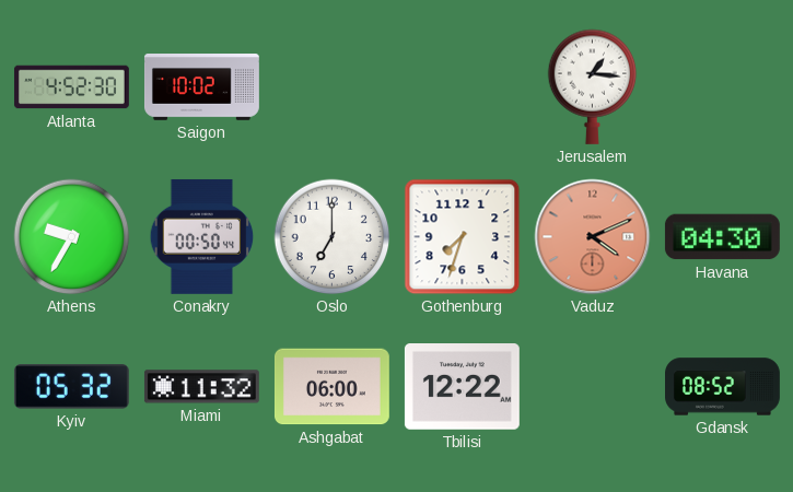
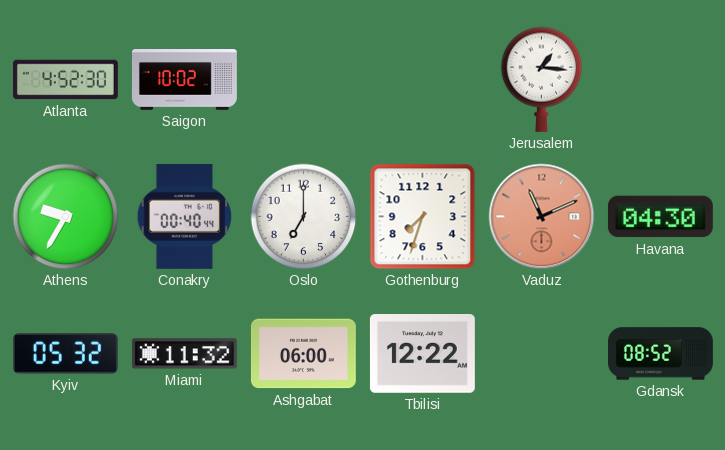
Conakry: 00:50 -> 00:40
Vaduz: 4:11 -> 11:11
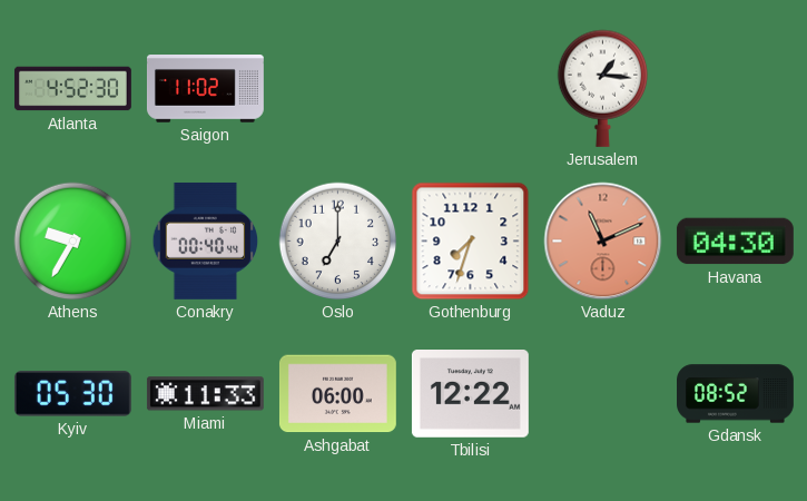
Saigon: 10:02 -> 11:02
Kyiv: 05:32 -> 05:30
Miami: 11:32 -> 11:33
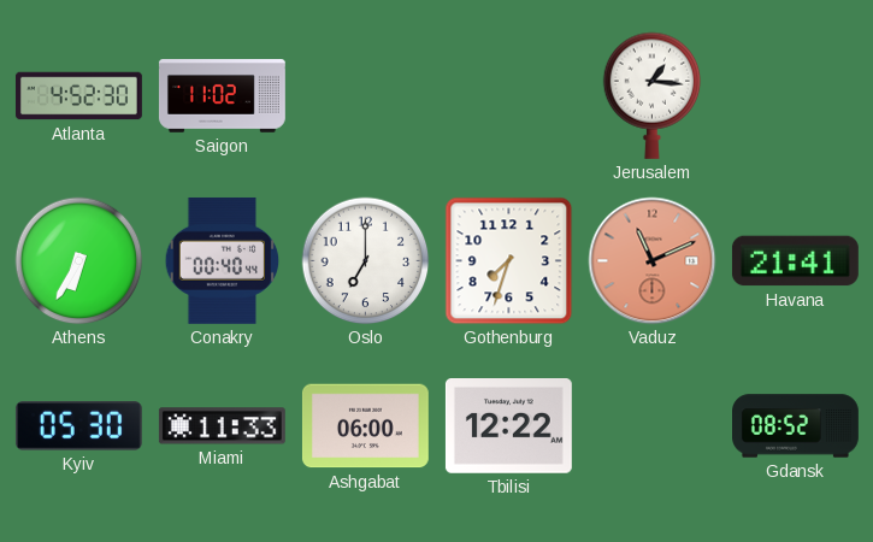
Athens: 9:35 -> 6:35
Havana: 04:30 -> 21:41
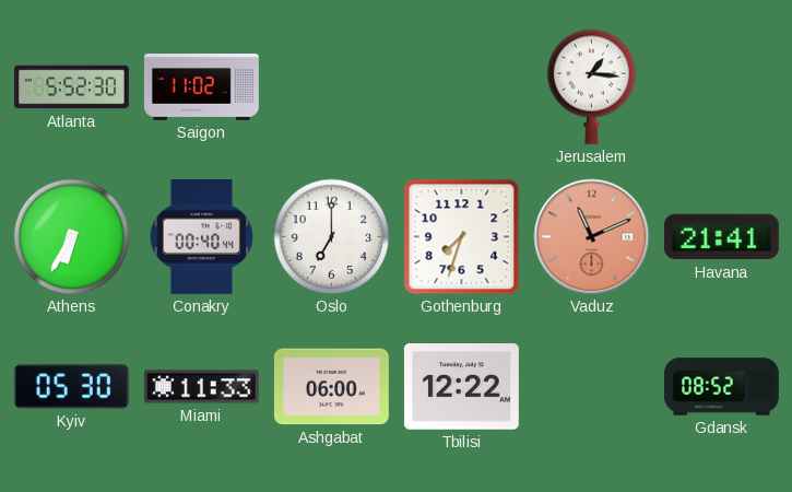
Atlanta: 4:52 -> 5:52
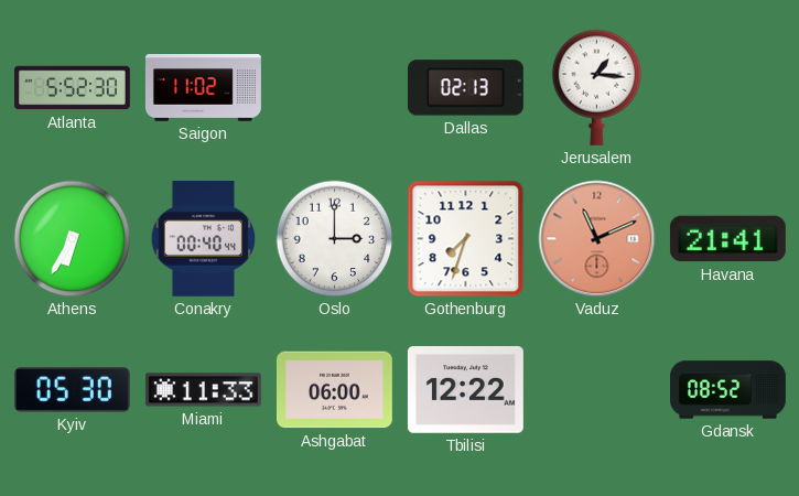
Dallas: none -> 02:13
Oslo: 7:00 -> 3:00
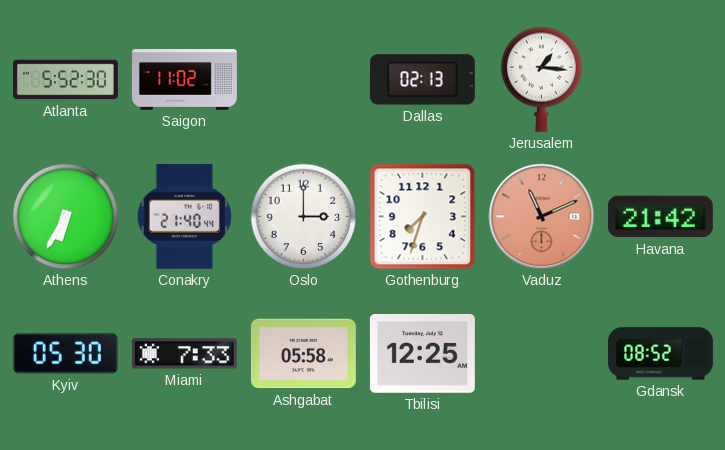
Conakry: 00:40 -> 21:40
Havana: 21:41 -> 21:42
Miami: 11:33 -> 7:33
Ashgabat: 06:00 -> 05:58
Tbilisi: 12:22 -> 12:25
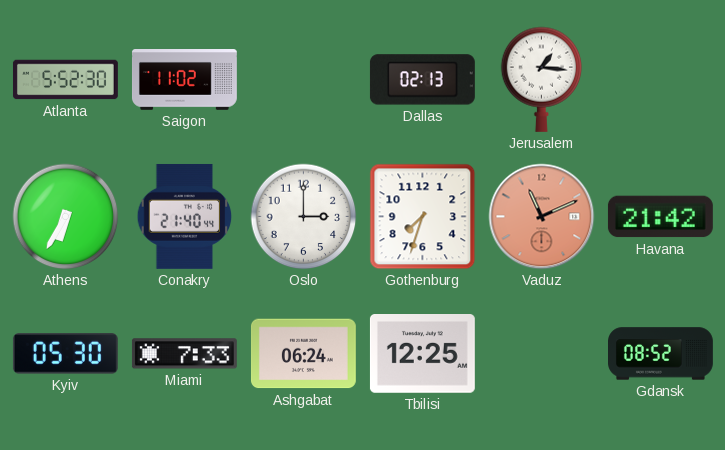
Ashgabat: 05:58 -> 06:24
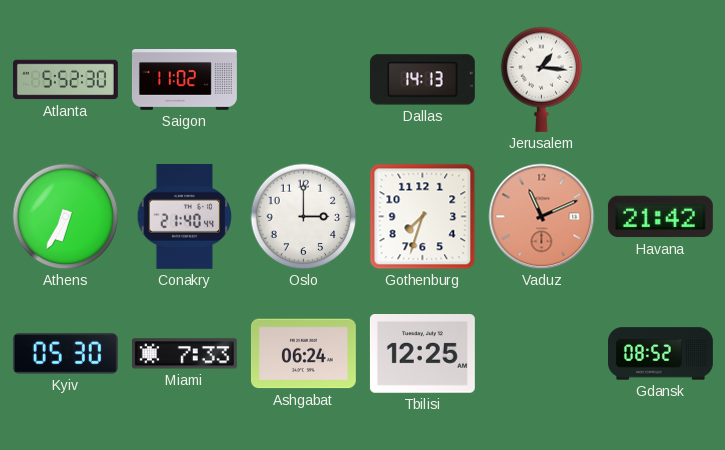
Dallas: 02:13 -> 14:13
